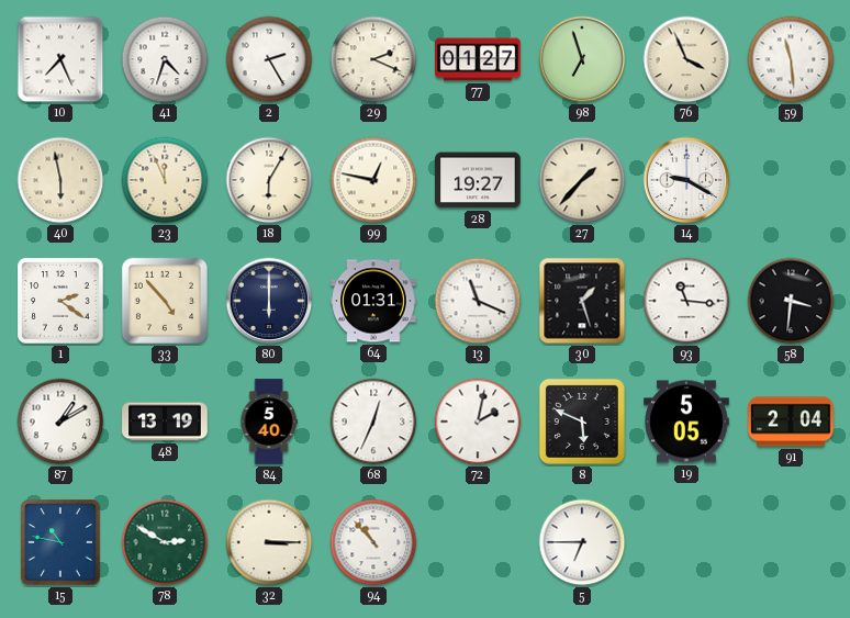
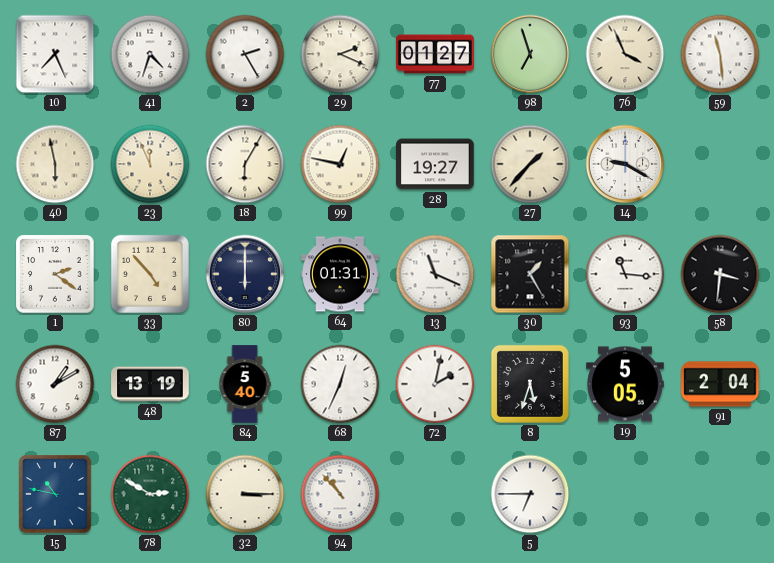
30: 1:27 -> 1:25
8: 5:49 -> 5:33
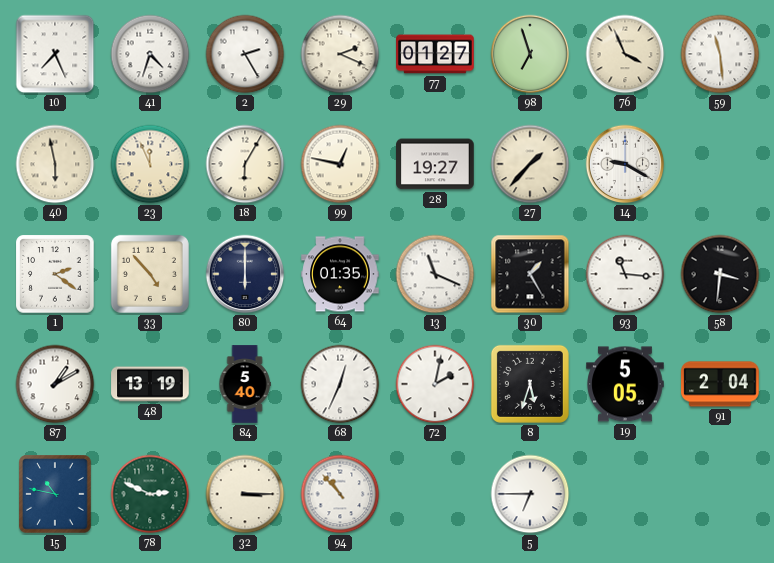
64: 01:31 -> 01:35
78: 2:50 -> 2:49
